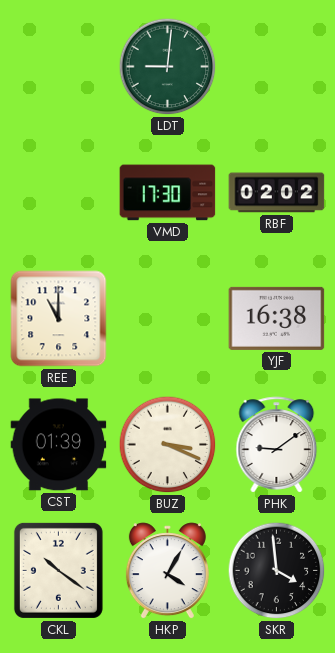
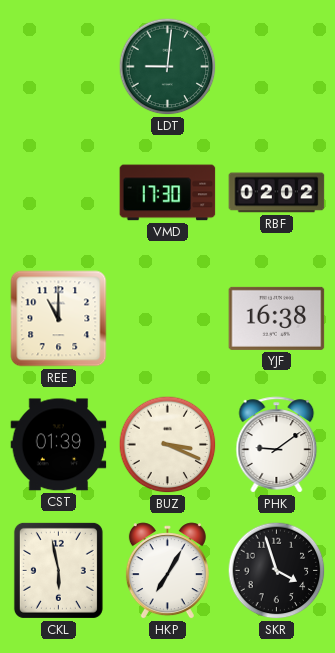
CKL: 10:21 -> 5:58
HKP: 4:05 -> 7:05
SKR: 3:59 -> 3:57
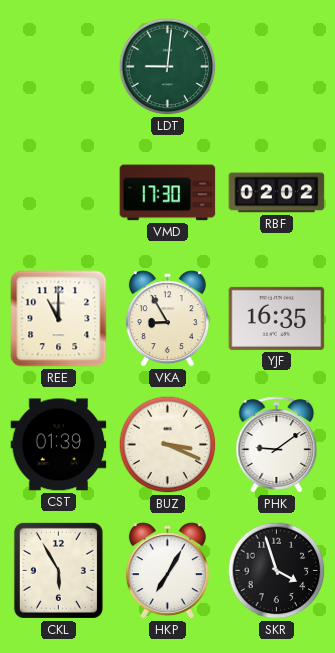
VKA: none -> 8:55
YJF: 16:38 -> 16:35
CKL: 5:58 -> 5:55
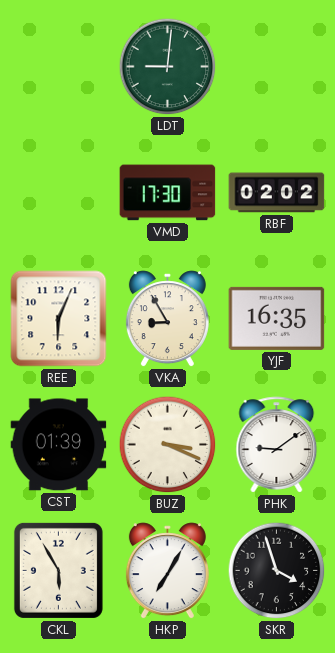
REE: 11:00 -> 6:04
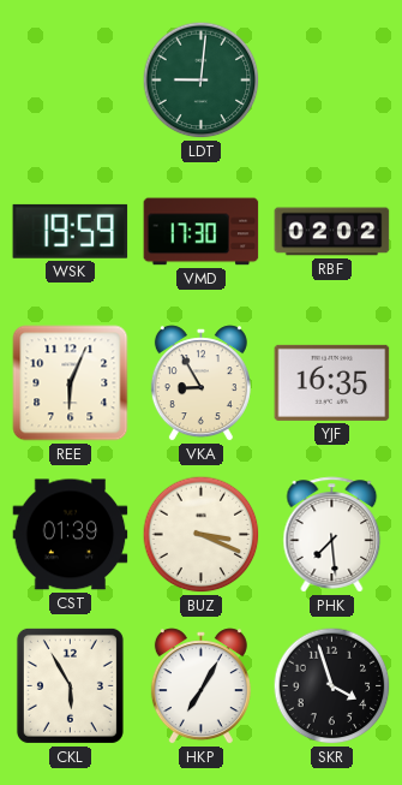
WSK: none -> 19:59
PHK: 9:09 -> 7:29
